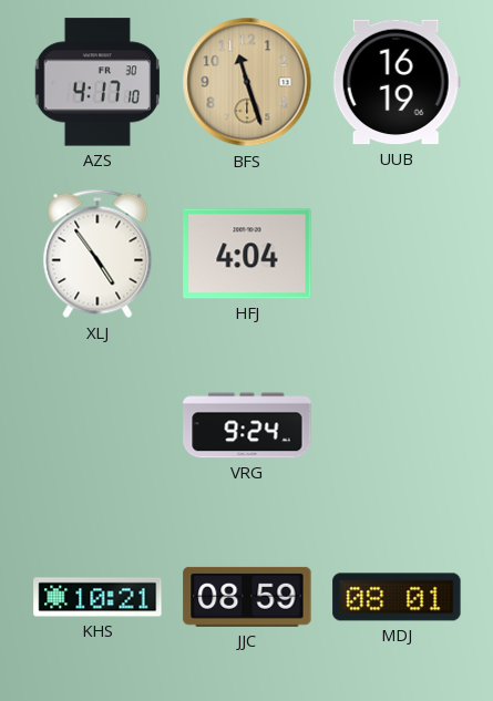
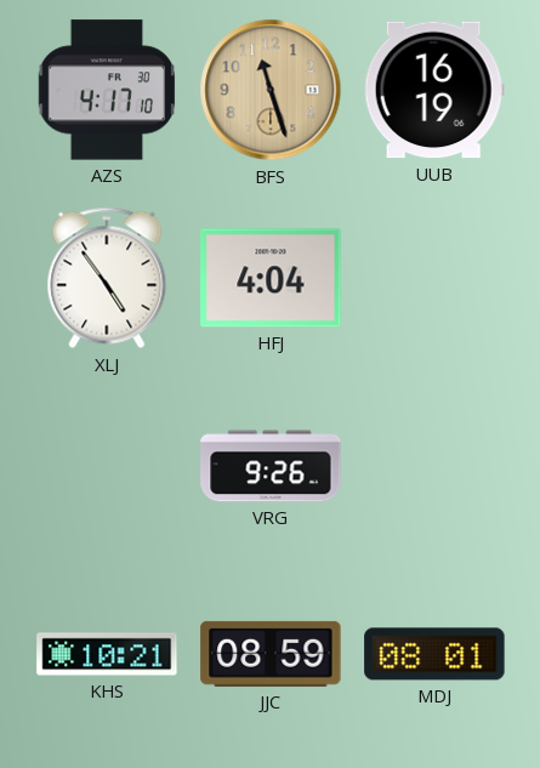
VRG: 9:24 -> 9:26
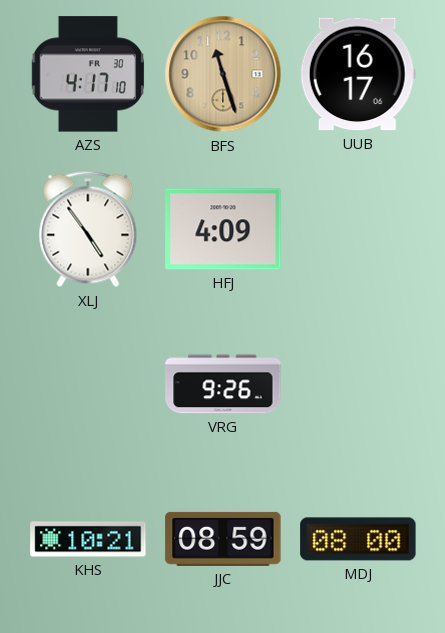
UUB: 16:19 -> 16:17
HFJ: 4:04 -> 4:09
MDJ: 08:01 -> 08:00
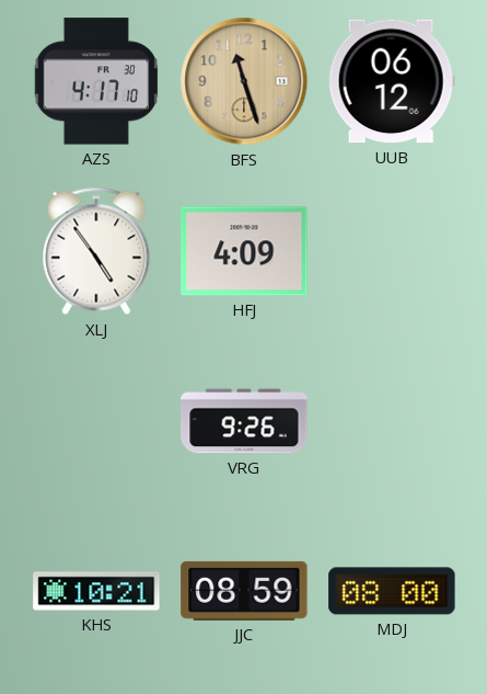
UUB: 16:17 -> 06:12
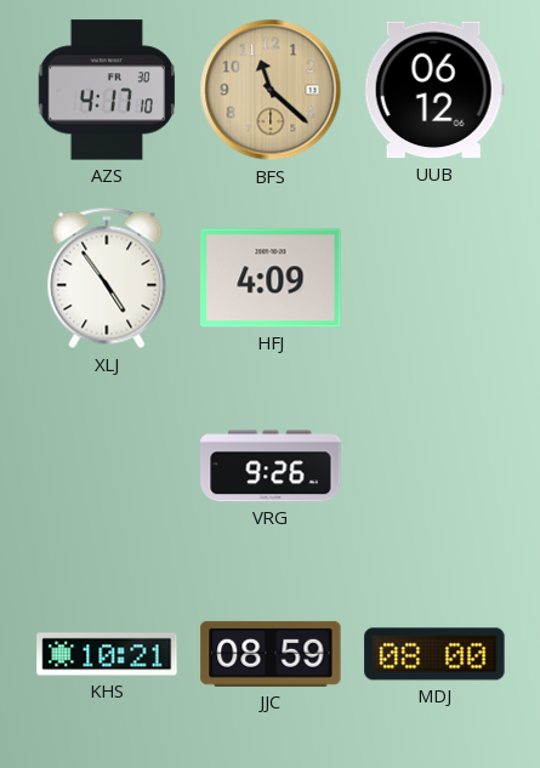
BFS: 11:27 -> 11:22
